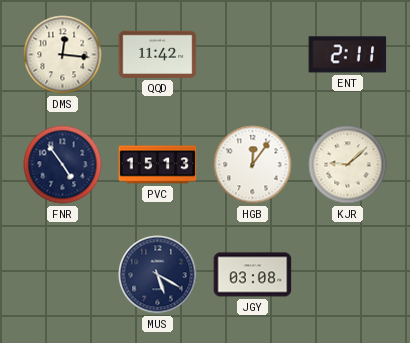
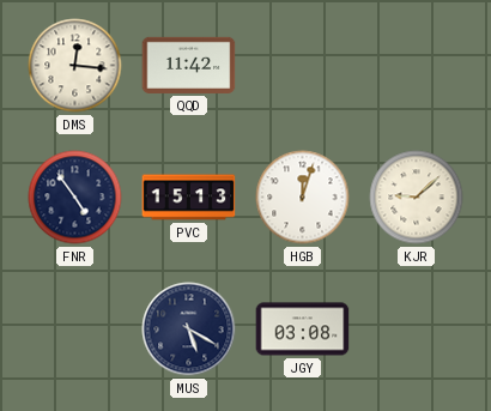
ENT: 2:11 -> none
HGB: 12:06 -> 12:03
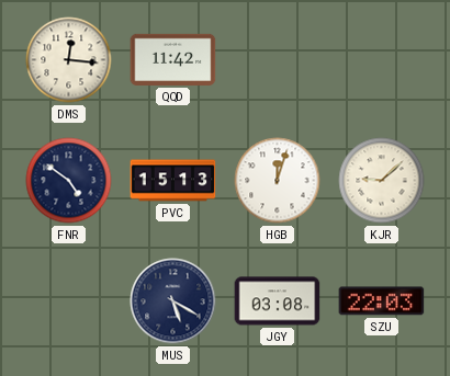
FNR: 4:54 -> 4:51
SZU: none -> 22:03
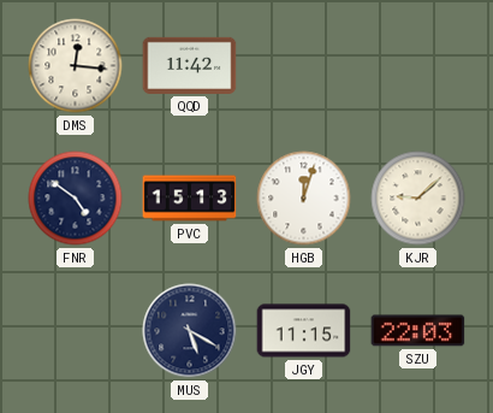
JGY: 03:08 -> 11:15
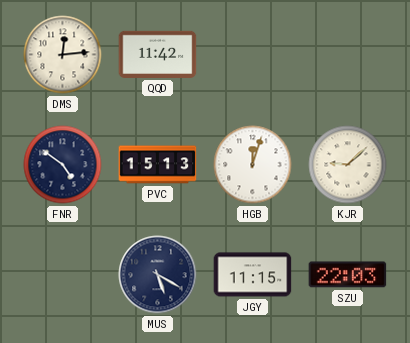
DMS: 12:16 -> 12:14
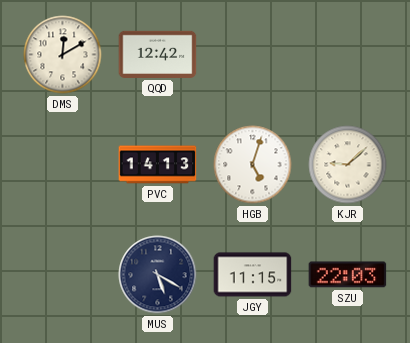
DMS: 12:14 -> 12:10
QQD: 11:42 -> 12:42
FNR: 4:51 -> none
PVC: 15:13 -> 14:13
HGB: 12:03 -> 5:03
